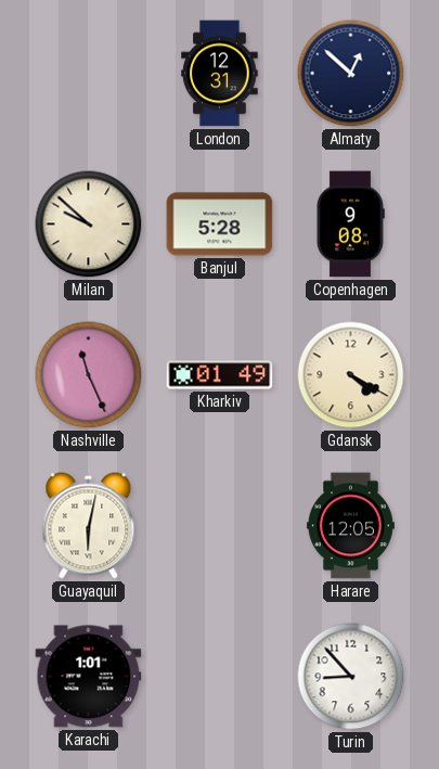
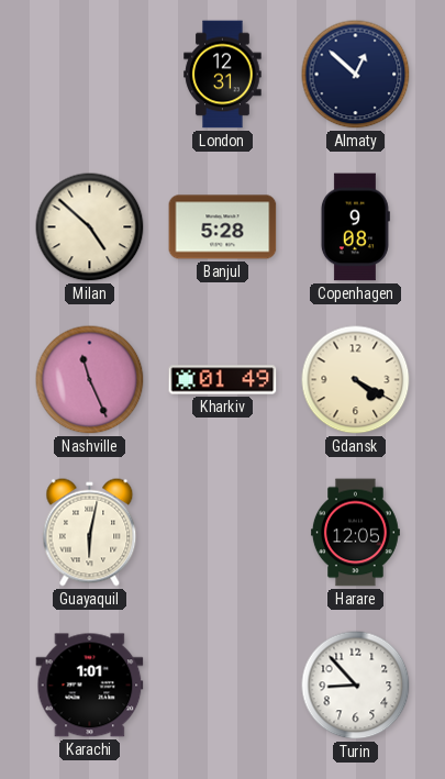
Milan: 9:52 -> 4:52
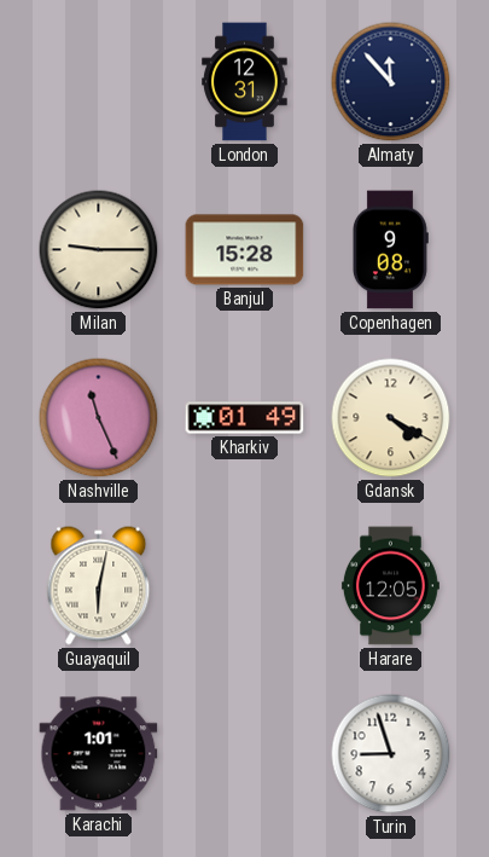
Almaty: 12:52 -> 11:53
Milan: 4:52 -> 9:15
Banjul: 5:28 -> 15:28
Turin: 8:53 -> 8:57
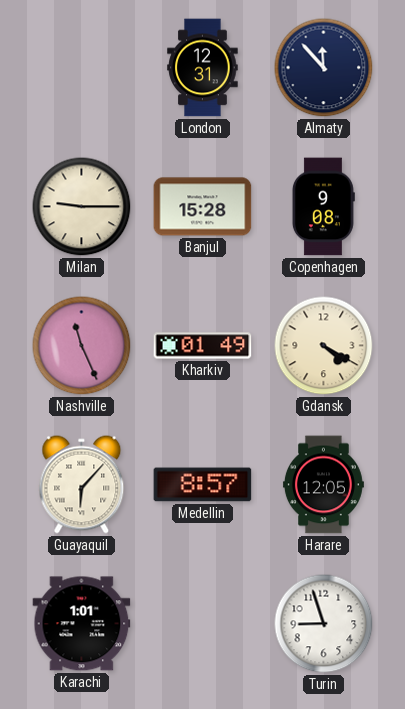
Guayaquil: 6:02 -> 6:07
Medellin: none -> 8:57
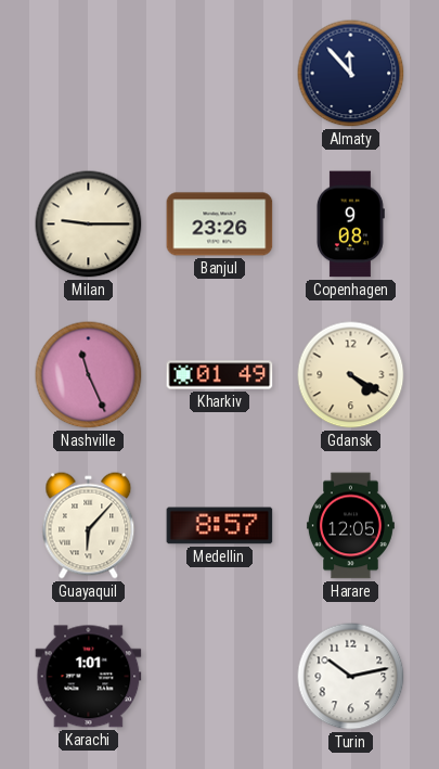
London: 12:31 -> none
Banjul: 15:28 -> 23:26
Turin: 8:57 -> 10:13
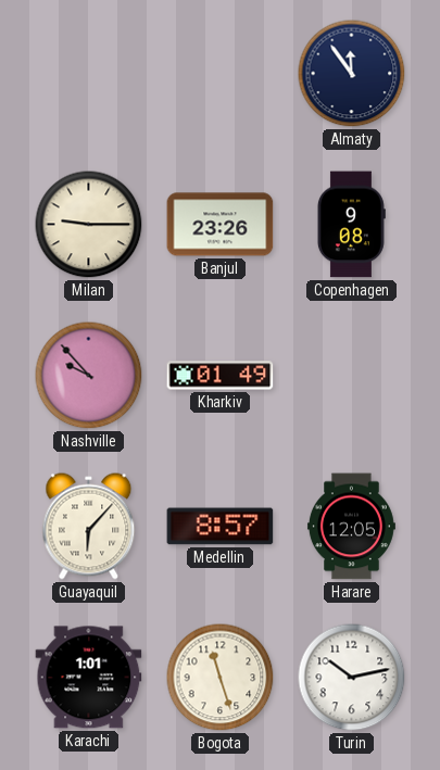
Almaty: 11:53 -> 11:54
Nashville: 11:26 -> 9:53
Gdansk: 4:20 -> none
Bogota: none -> 11:27
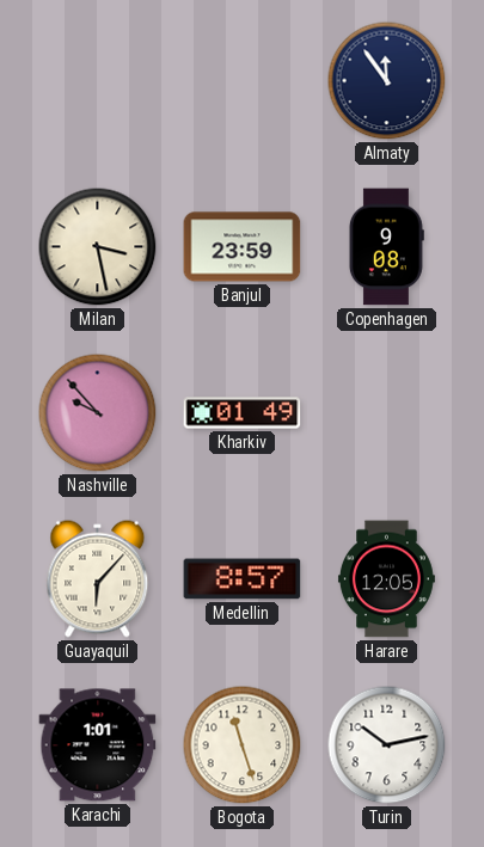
Milan: 9:15 -> 3:28
Banjul: 23:26 -> 23:59
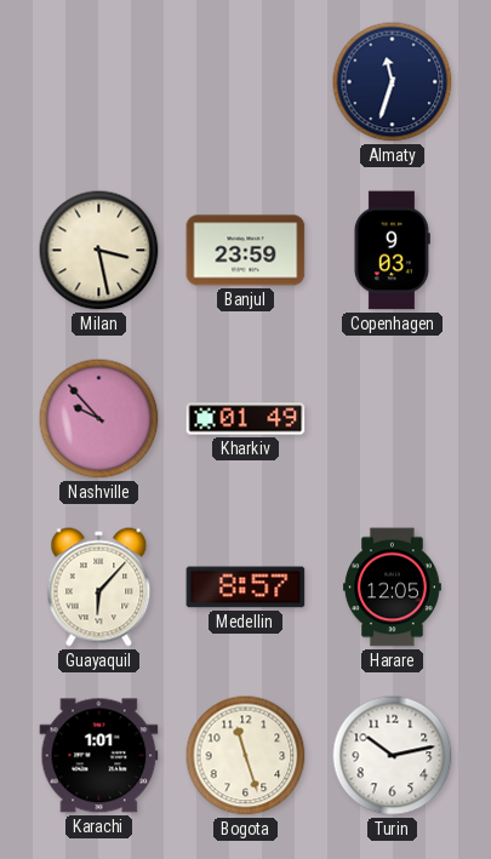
Almaty: 11:54 -> 11:33
Copenhagen: 9:08 -> 9:03
